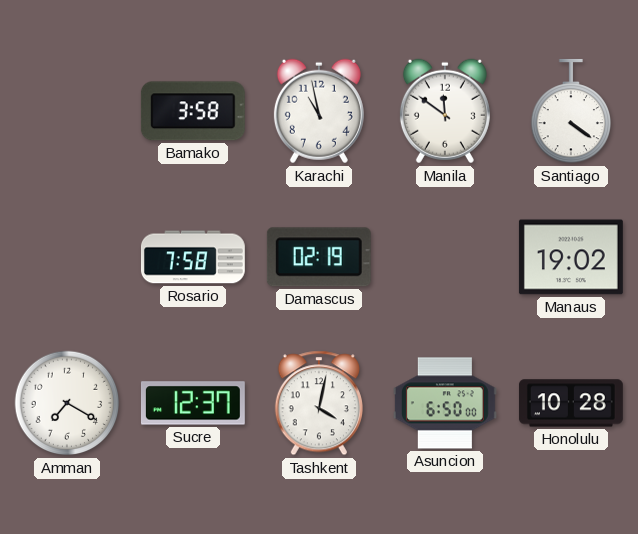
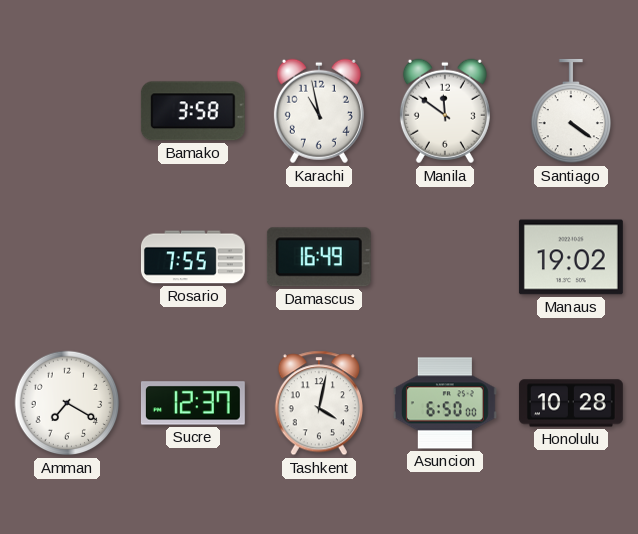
Rosario: 7:58 -> 7:55
Damascus: 02:19 -> 16:49
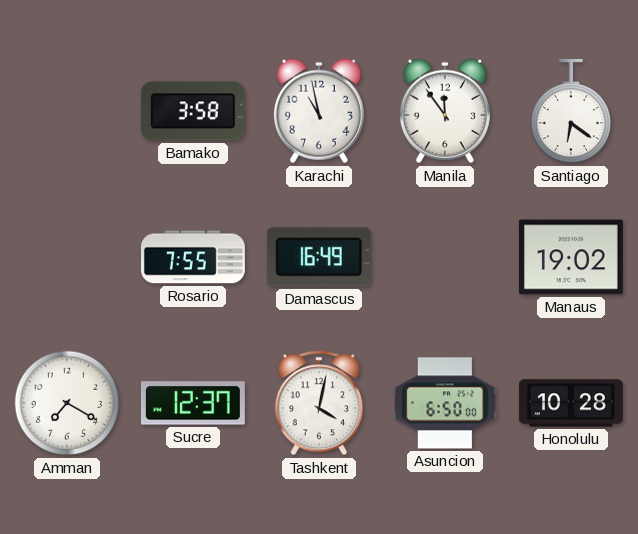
Manila: 11:51 -> 11:54
Santiago: 4:21 -> 6:21
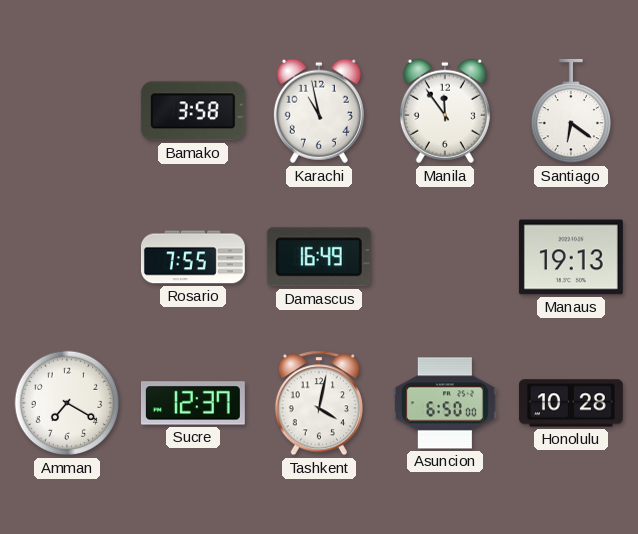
Manaus: 19:02 -> 19:13
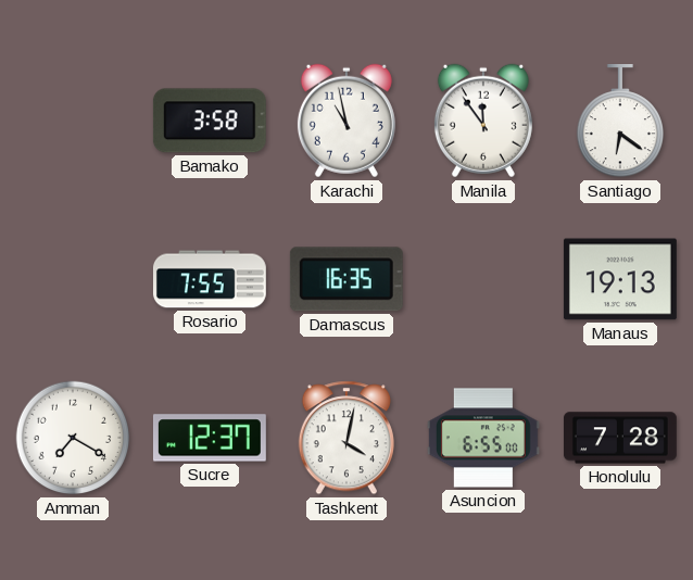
Damascus: 16:49 -> 16:35
Asuncion: 6:50 -> 6:55
Honolulu: 10:28 -> 7:28
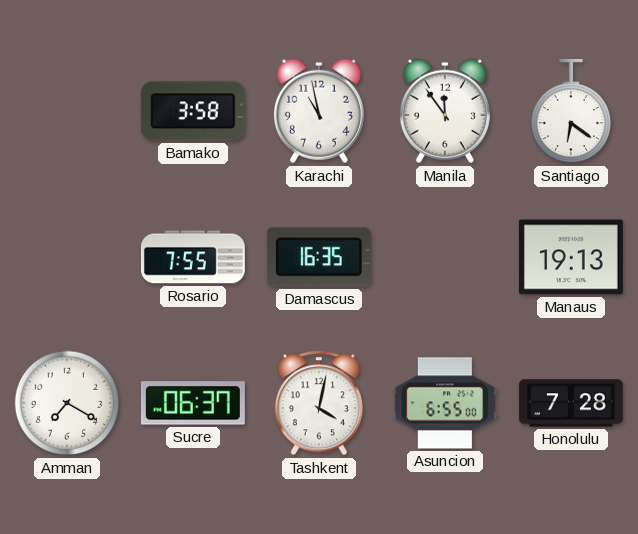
Sucre: 12:37 -> 06:37
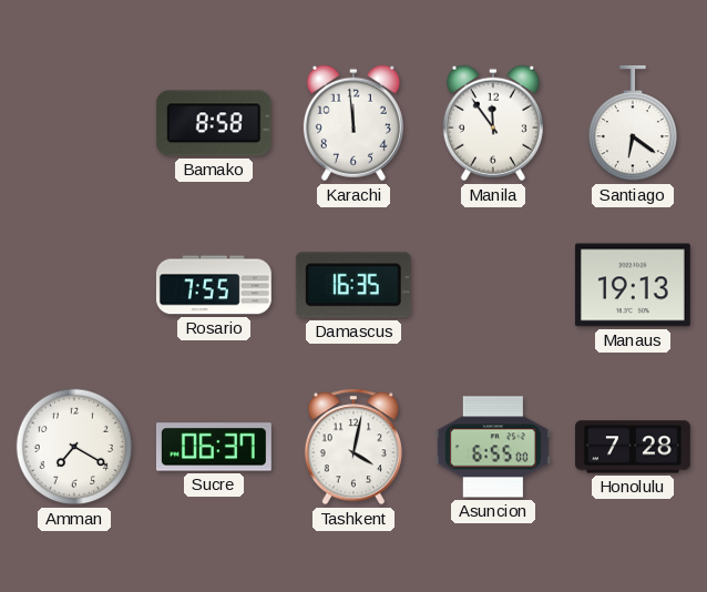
Bamako: 3:58 -> 8:58
Karachi: 10:58 -> 11:59
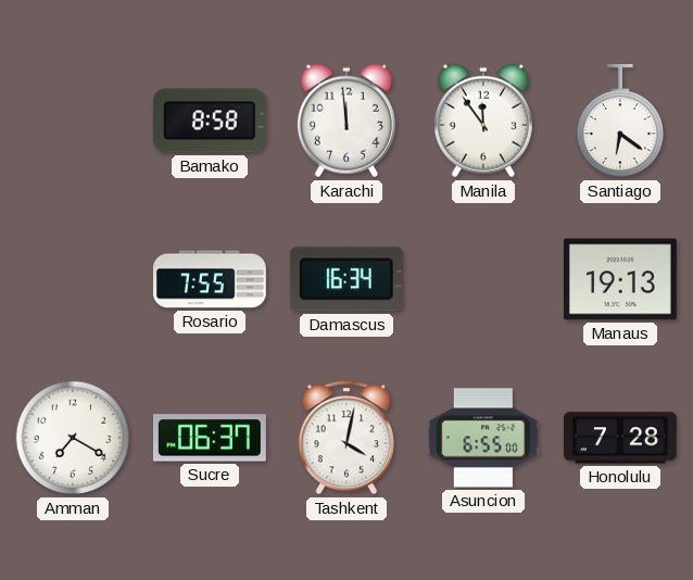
Damascus: 16:35 -> 16:34
